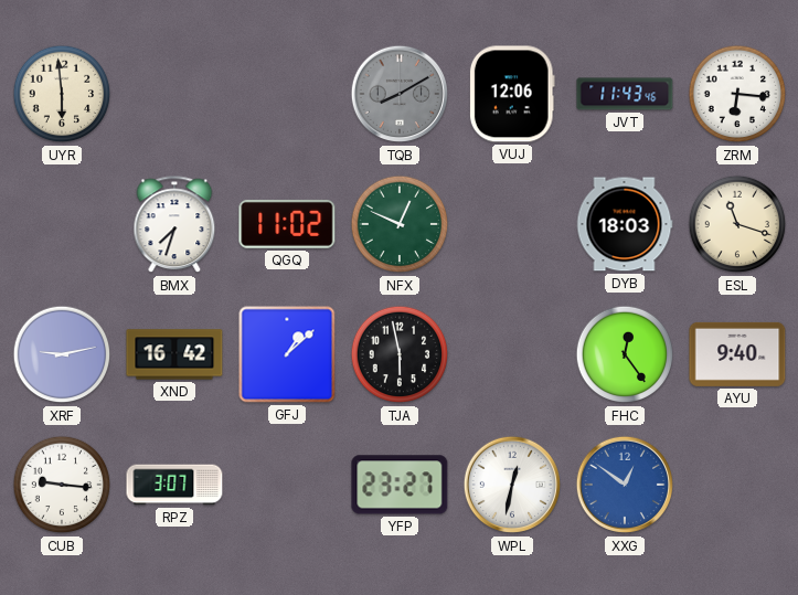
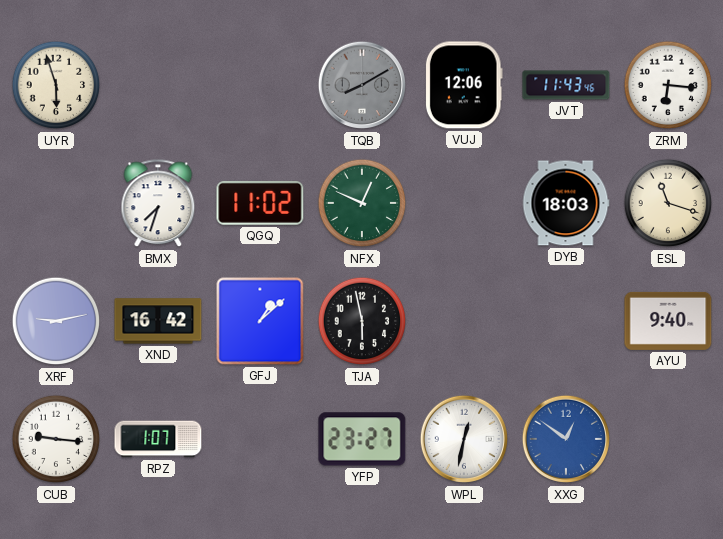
UYR: 5:59 -> 5:57
FHC: 12:24 -> none
RPZ: 3:07 -> 1:07
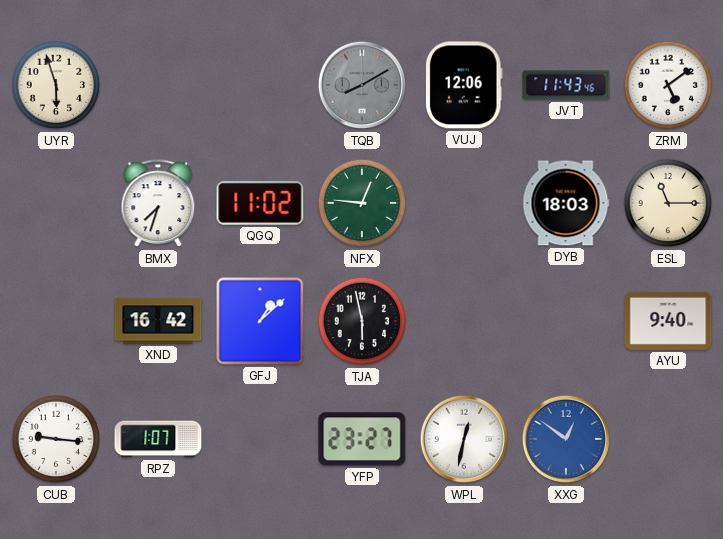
ZRM: 6:16 -> 5:09
NFX: 12:49 -> 12:46
ESL: 11:18 -> 11:15
XRF: 9:13 -> none
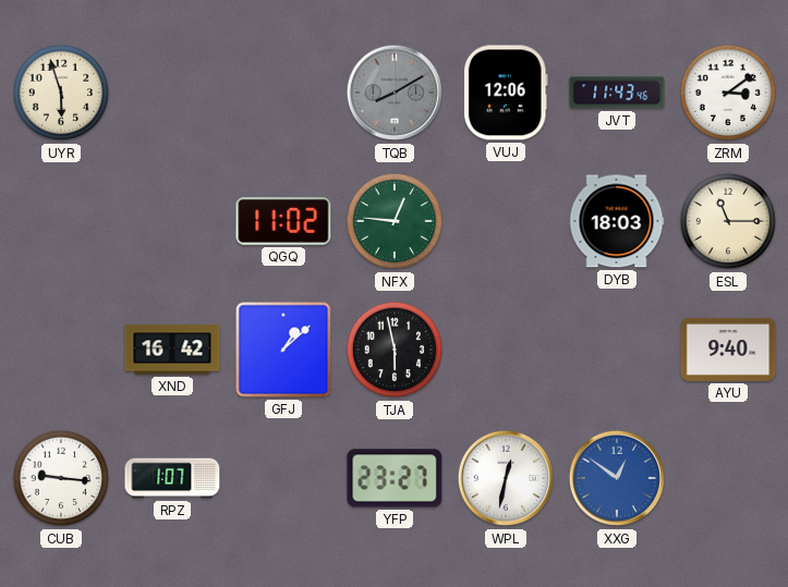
ZRM: 5:09 -> 3:09
BMX: 7:33 -> none
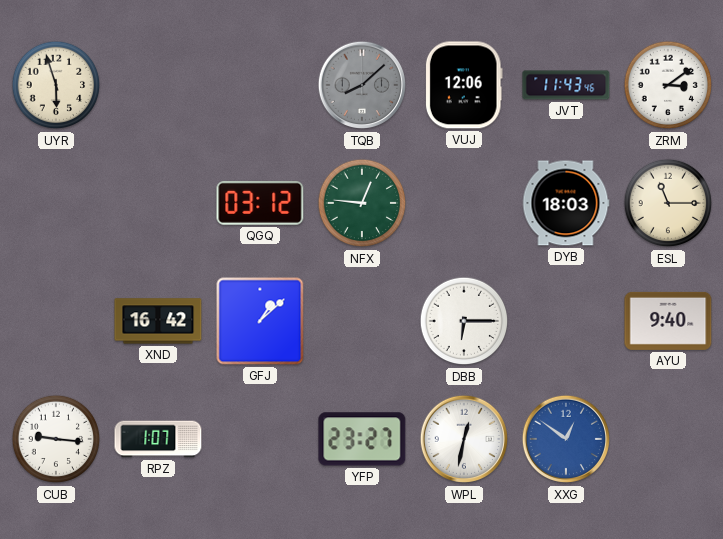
TQB: 8:10 -> 8:08
QGQ: 11:02 -> 03:12
TJA: 5:58 -> none
DBB: none -> 6:15
